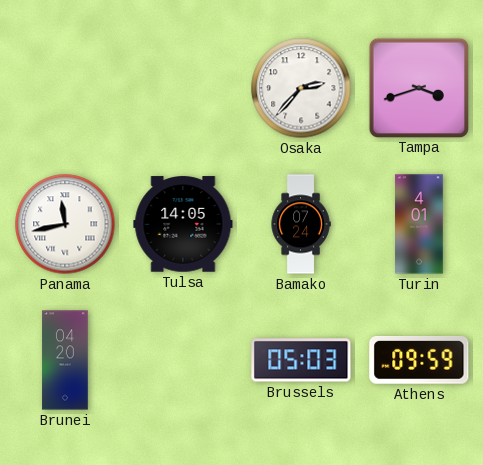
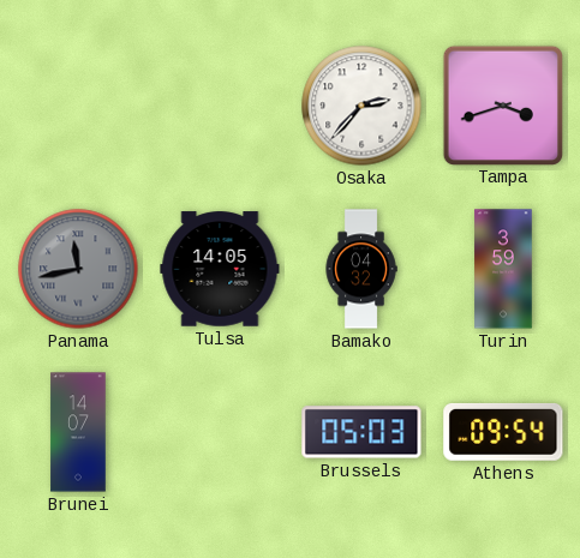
Panama dial: white -> grey
Bamako: 07:24 -> 04:32
Turin: 4:01 -> 3:59
Brunei: 04:20 -> 14:07
Athens: 09:59 -> 09:54
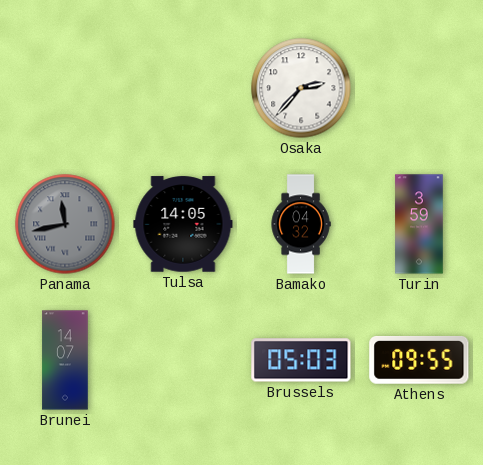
Tampa: 3:42 -> none
Athens: 09:54 -> 09:55
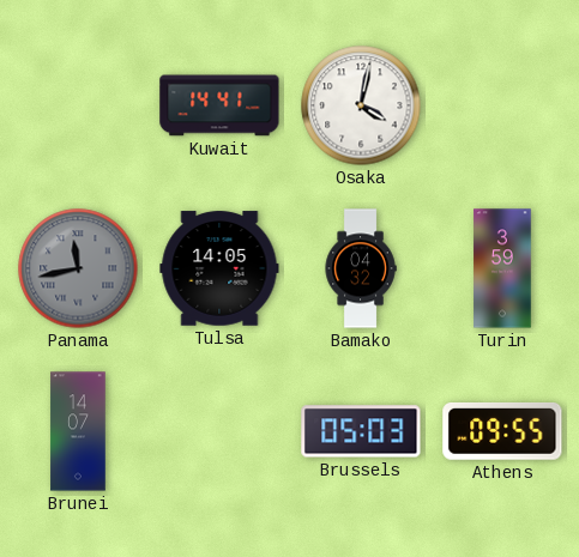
Kuwait: none -> 14:41
Osaka: 2:37 -> 4:02
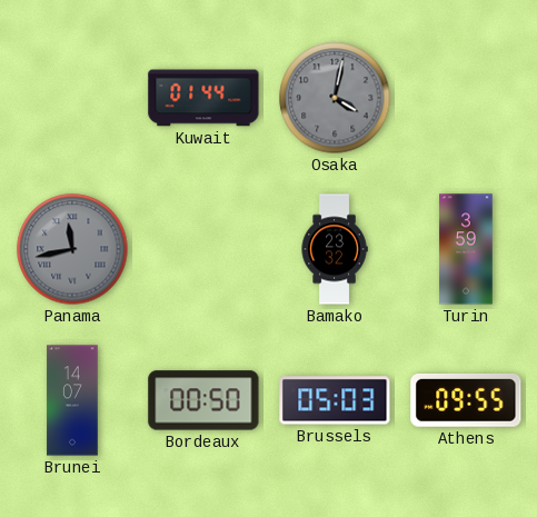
Kuwait: 14:41 -> 01:44
Osaka dial: white -> grey
Tulsa: 14:05 -> none
Bamako: 04:32 -> 23:32
Bordeaux: none -> 00:50
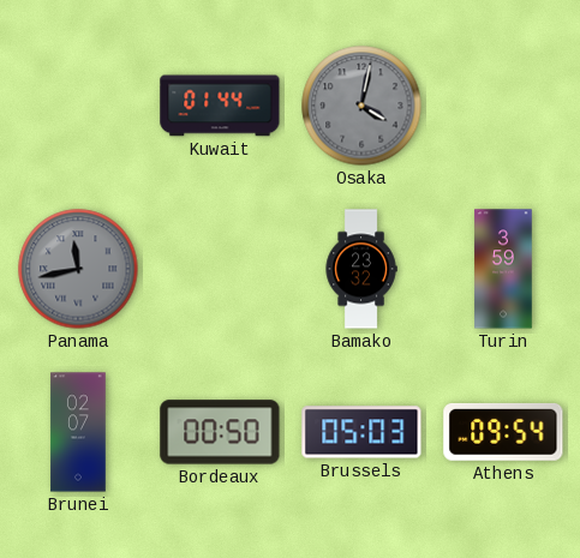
Brunei: 14:07 -> 02:07
Athens: 09:55 -> 09:54
